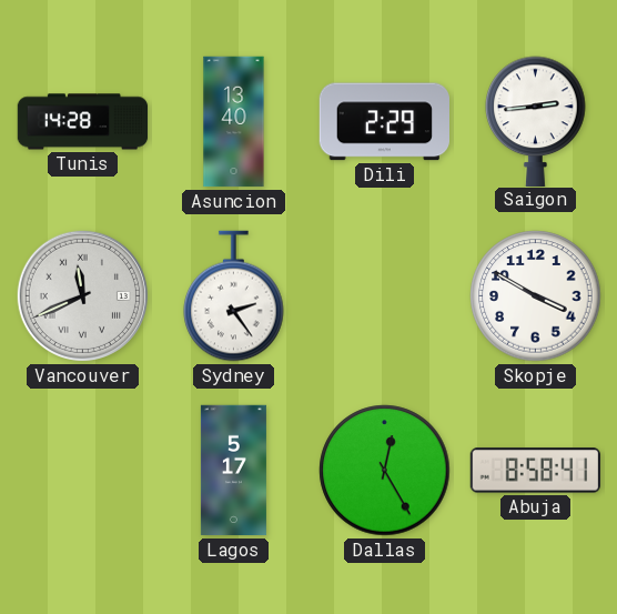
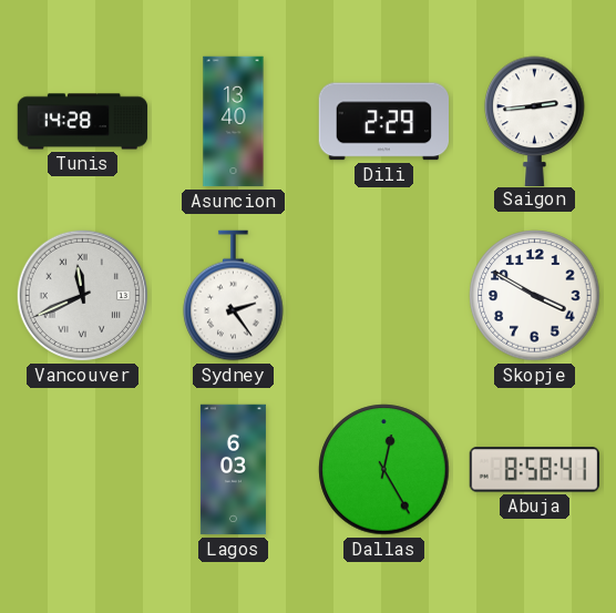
Lagos: 5:17 -> 6:03
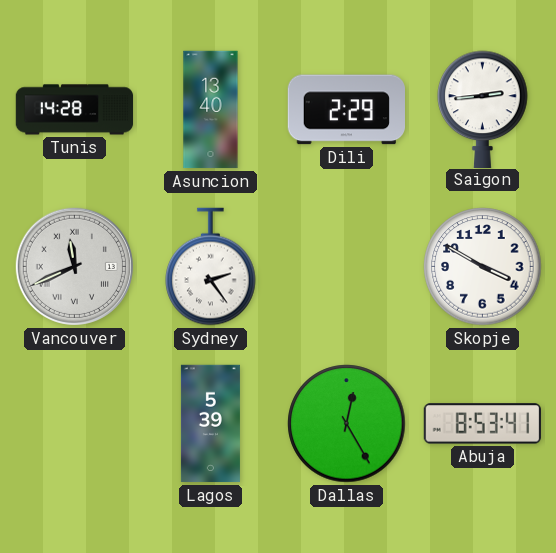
Lagos: 6:03 -> 5:39
Abuja: 8:58 -> 8:53
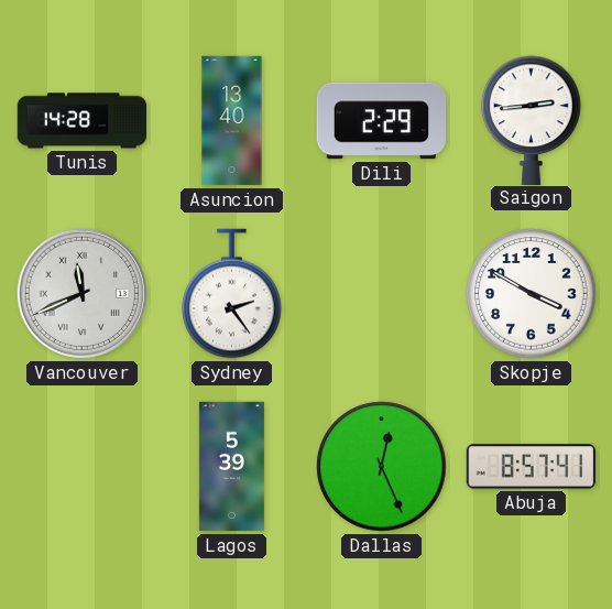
Dallas: 12:25 -> 12:26
Abuja: 8:53 -> 8:57
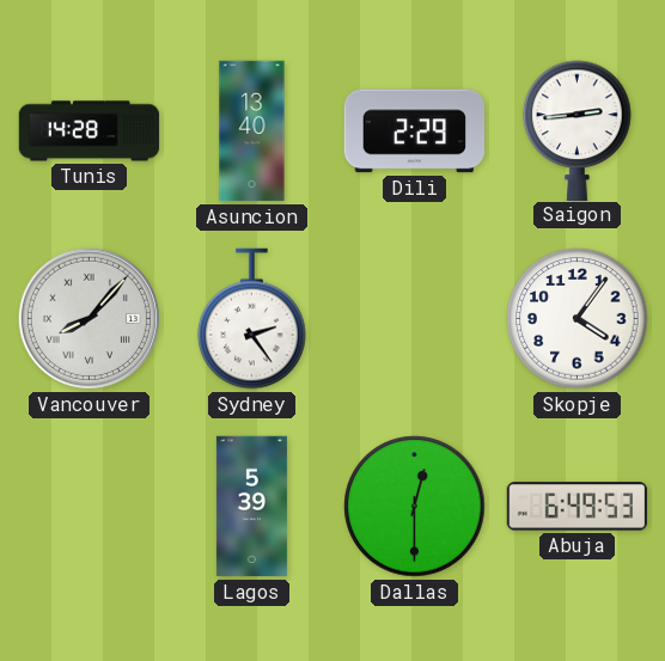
Vancouver: 11:41 -> 8:07
Skopje: 3:50 -> 4:06
Dallas: 12:26 -> 12:30
Abuja: 8:57 -> 6:49
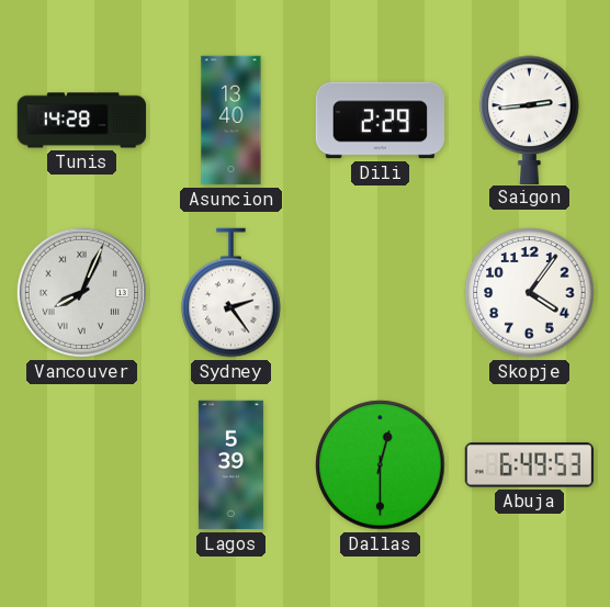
Vancouver: 8:07 -> 8:04
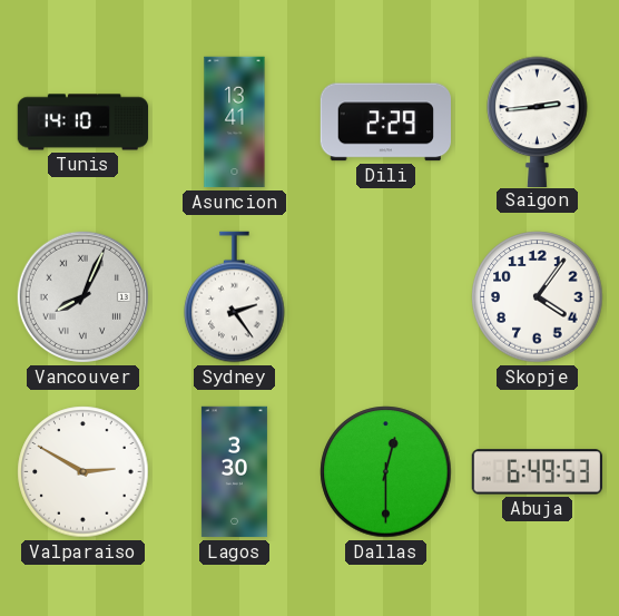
Tunis: 14:28 -> 14:10
Asuncion: 13:40 -> 13:41
Valparaiso: none -> 2:50
Lagos: 5:39 -> 3:30
